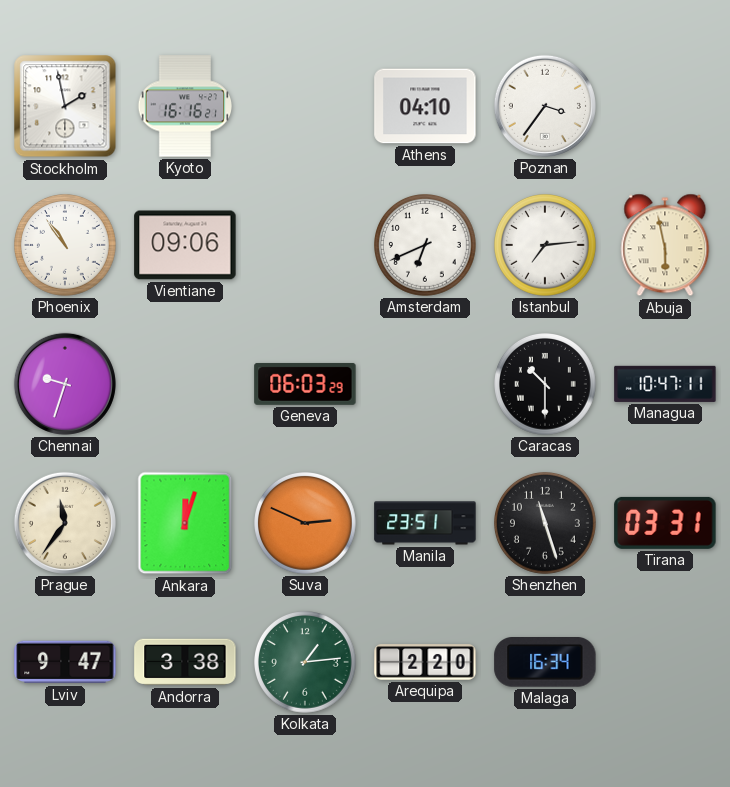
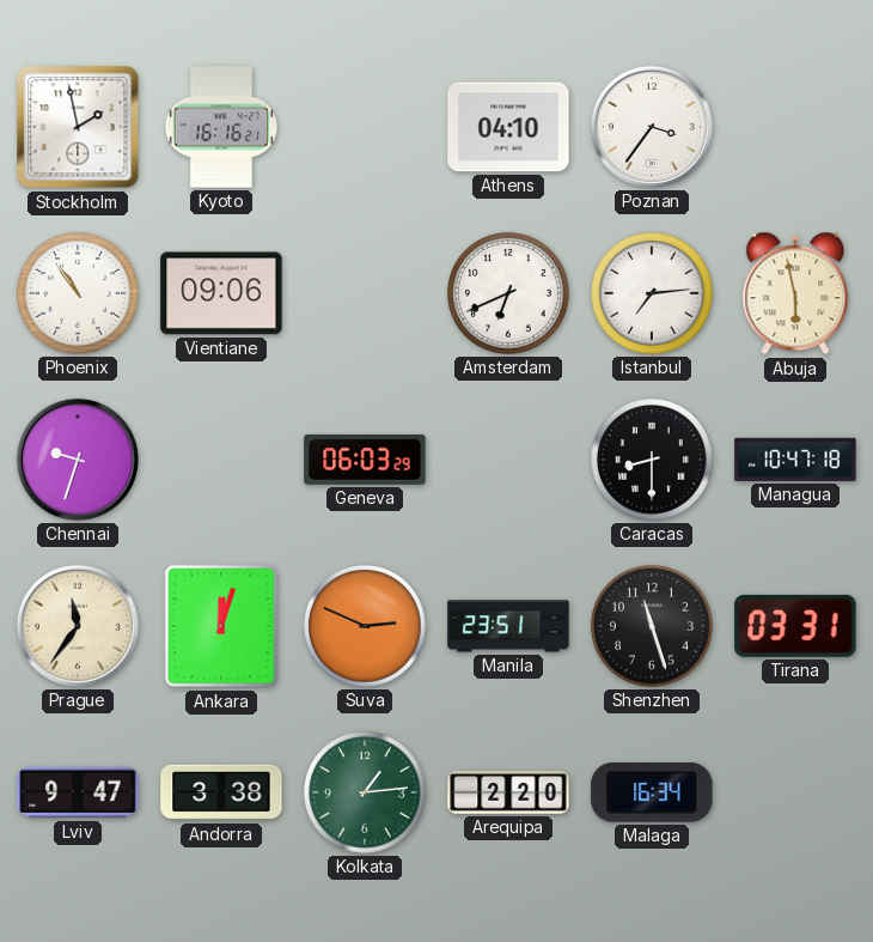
Caracas: 10:30 -> 8:30
Managua: 10:47:11 -> 10:47:18
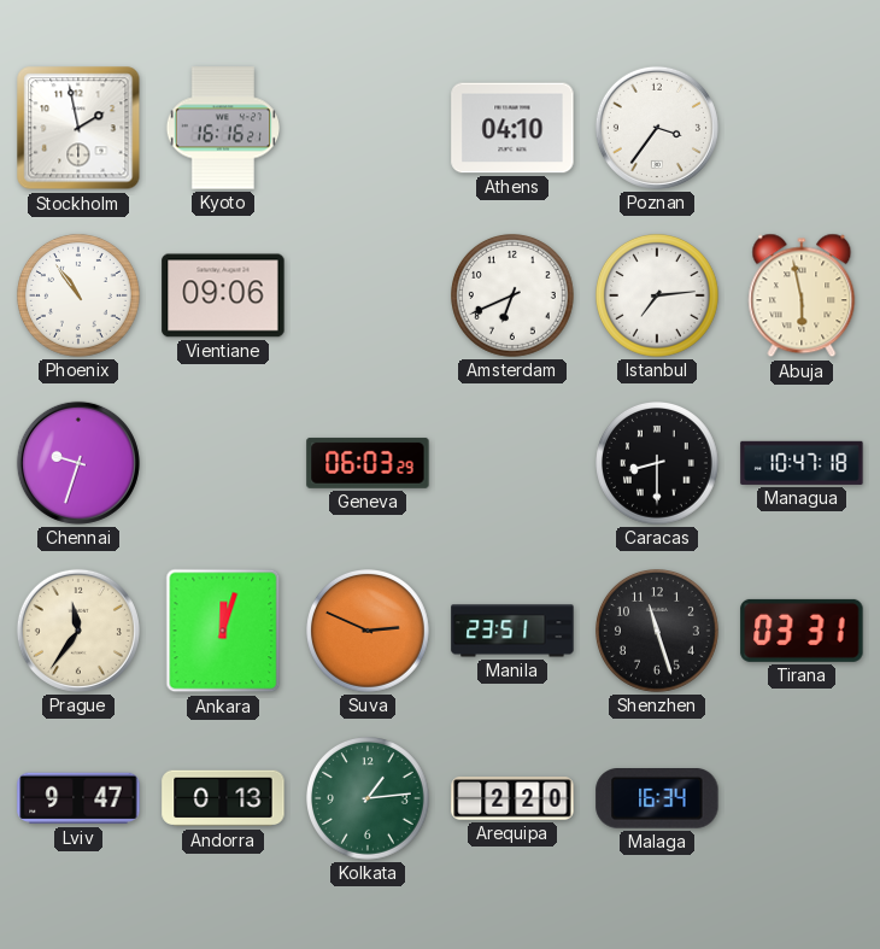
Andorra: 3:38 -> 0:13
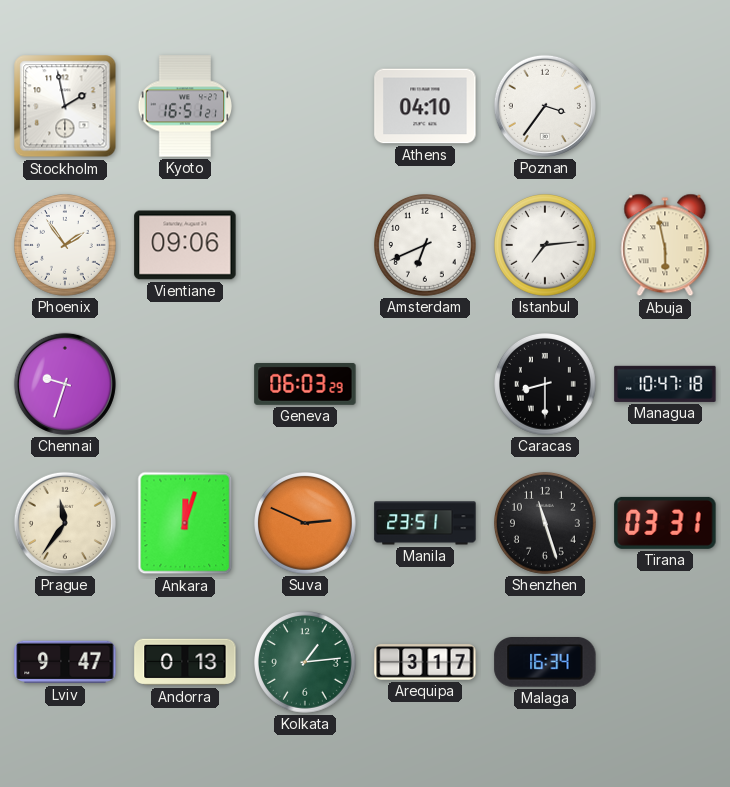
Kyoto: 16:16 -> 16:51
Phoenix: 10:54 -> 1:54
Arequipa: 2:20 -> 3:17
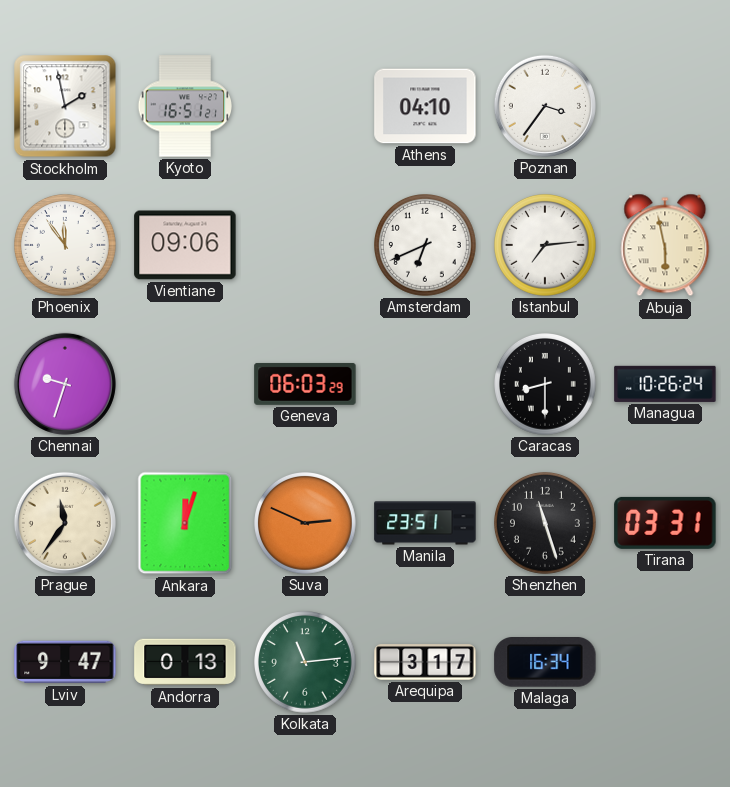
Phoenix: 1:54 -> 11:54
Managua: 10:47 -> 10:26
Kolkata: 1:14 -> 11:14
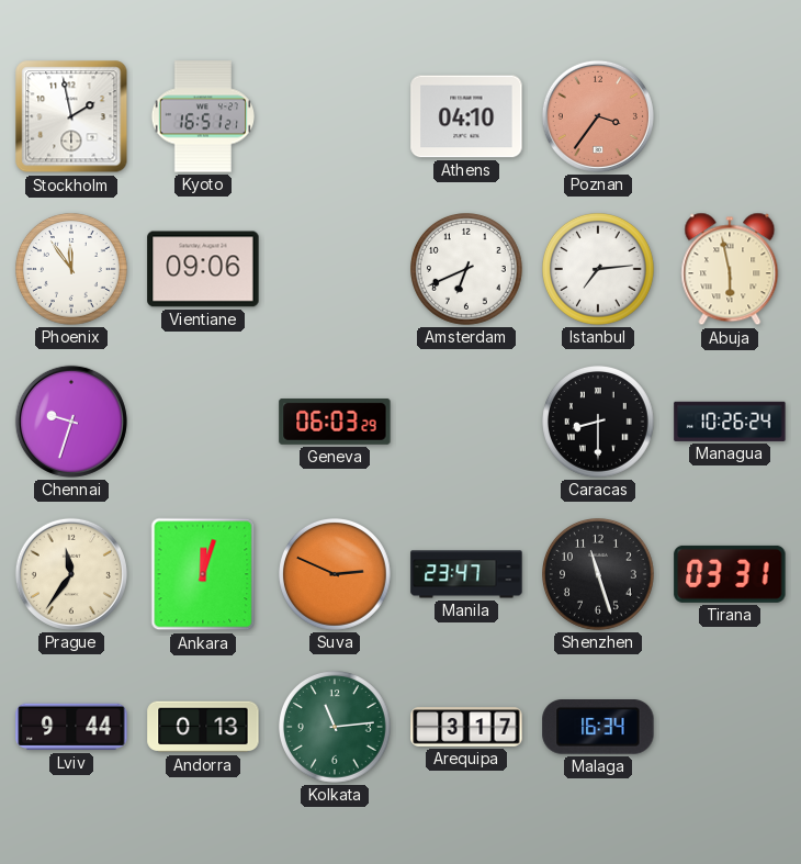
Poznan dial: white -> salmon
Manila: 23:51 -> 23:47
Lviv: 9:47 -> 9:44
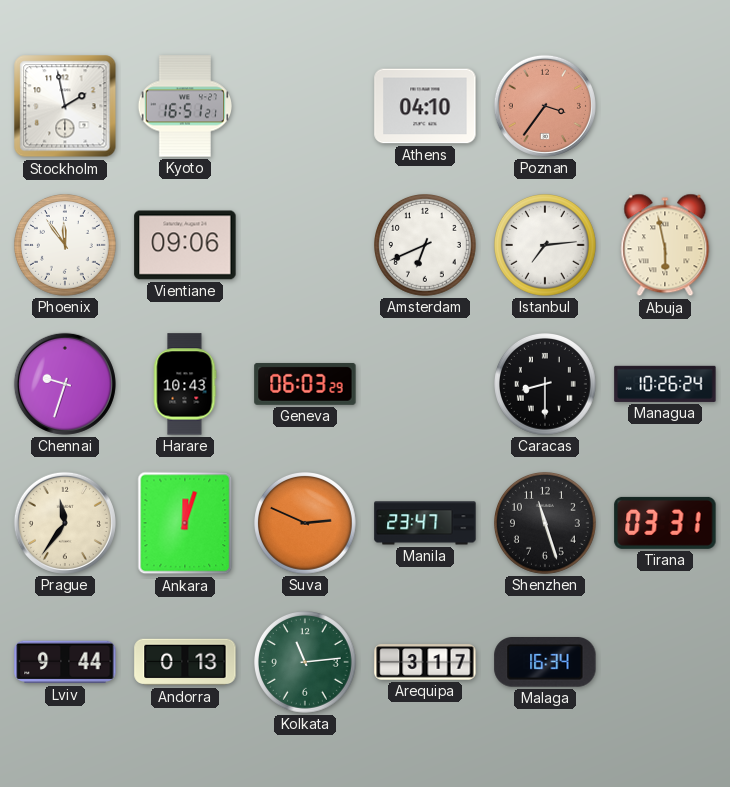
Harare: none -> 10:43
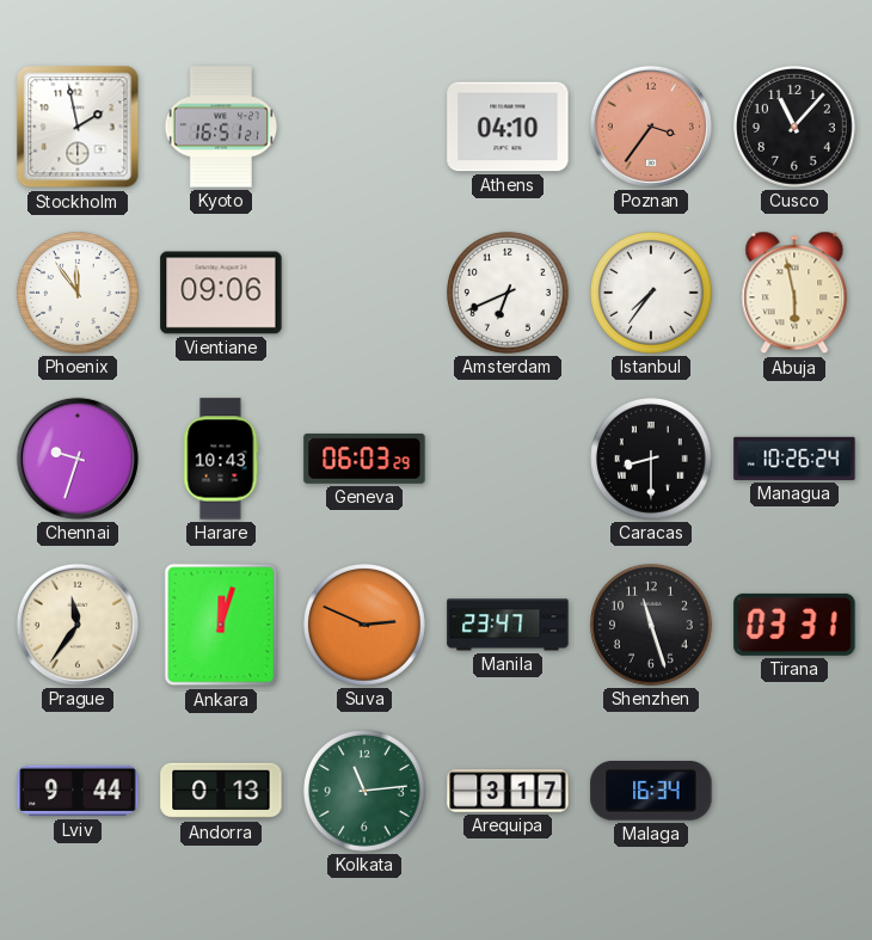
Cusco: none -> 11:07
Istanbul: 7:14 -> 7:36
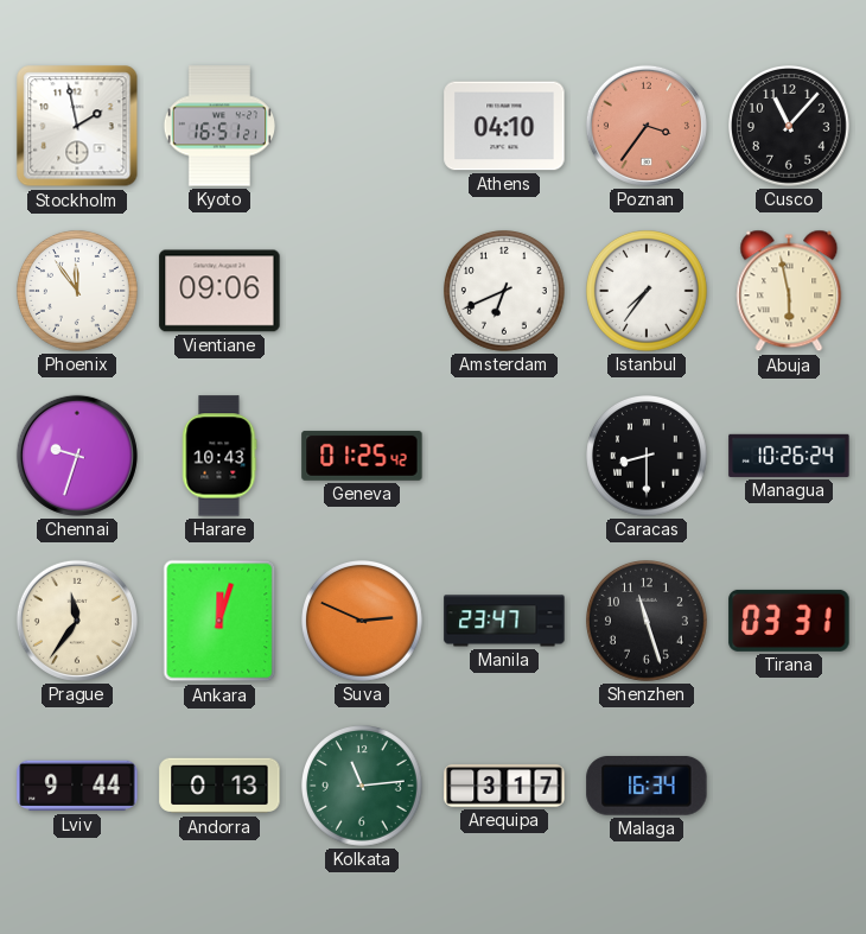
Geneva: 06:03 -> 01:25
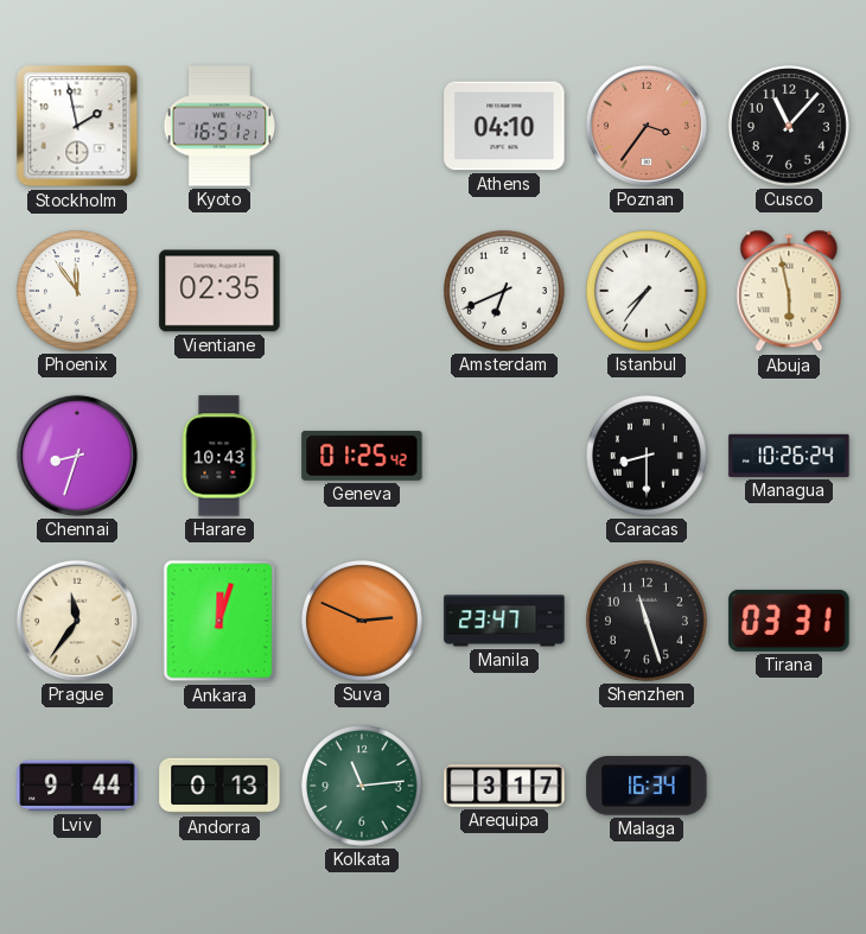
Vientiane: 09:06 -> 02:35
Chennai: 9:33 -> 8:33
